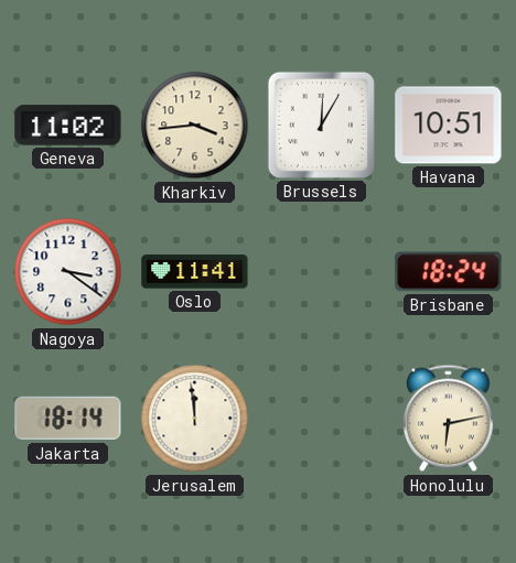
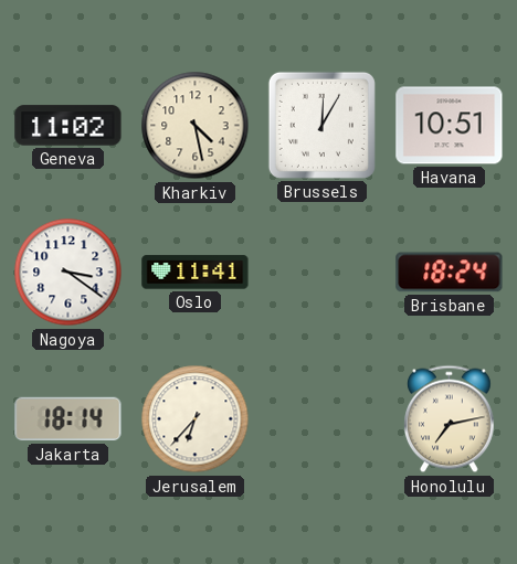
Kharkiv: 3:44 -> 4:28
Jerusalem: 11:59 -> 6:37
Honolulu: 6:13 -> 7:13
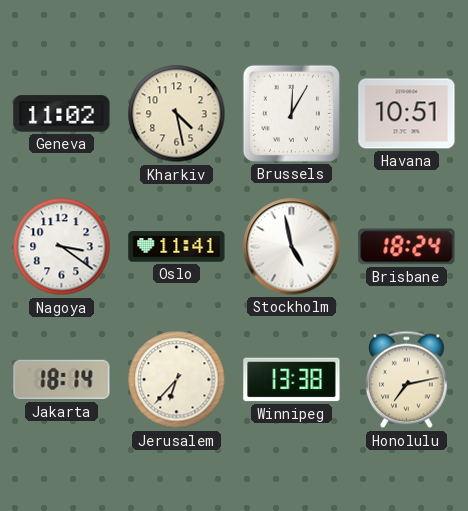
Stockholm: none -> 4:58
Winnipeg: none -> 13:38
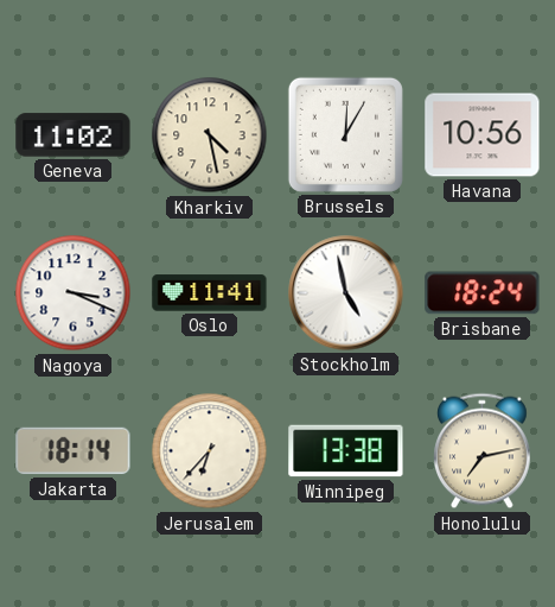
Havana: 10:51 -> 10:56
Nagoya: 3:21 -> 3:19
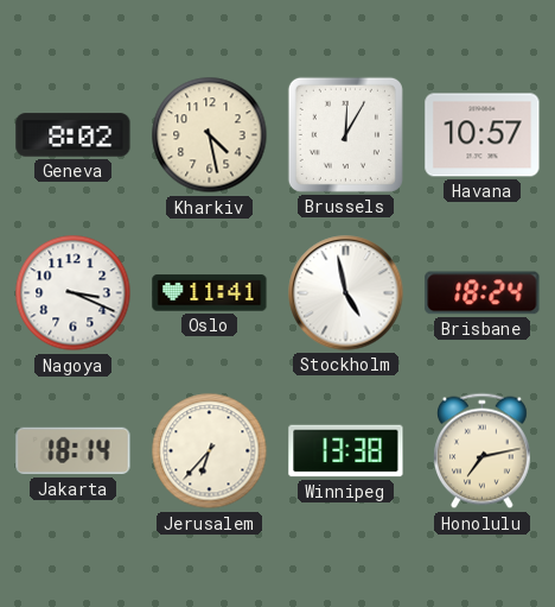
Geneva: 11:02 -> 8:02
Havana: 10:56 -> 10:57
